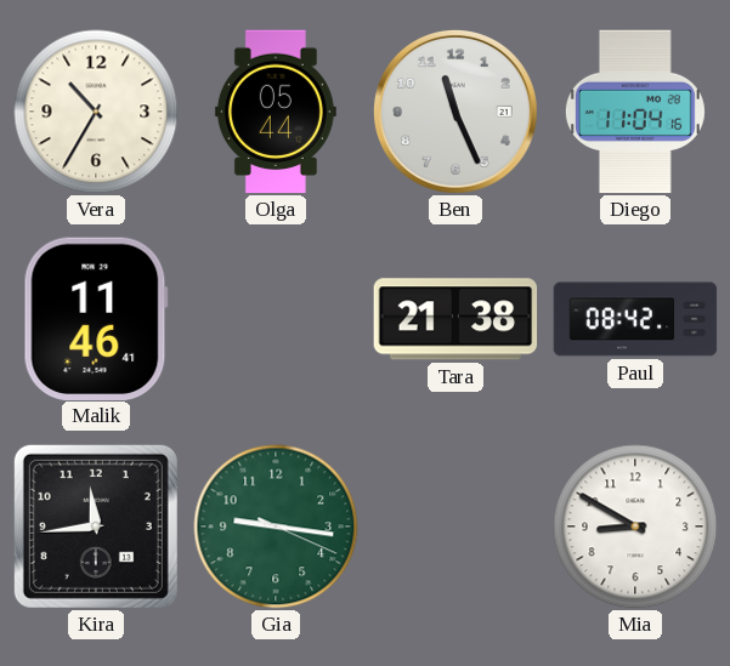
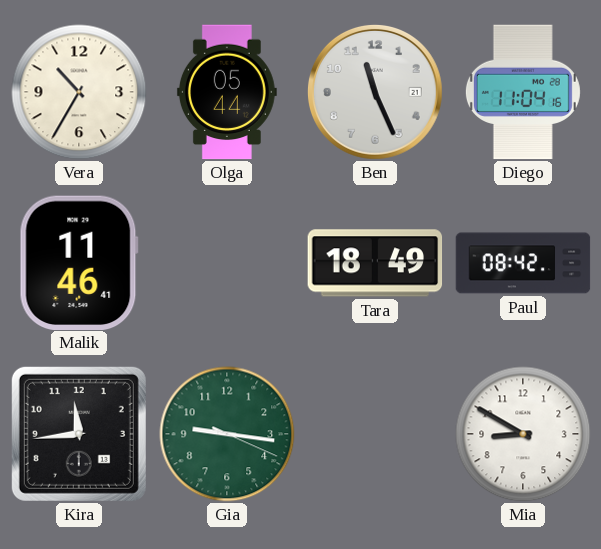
Tara: 21:38 -> 18:49
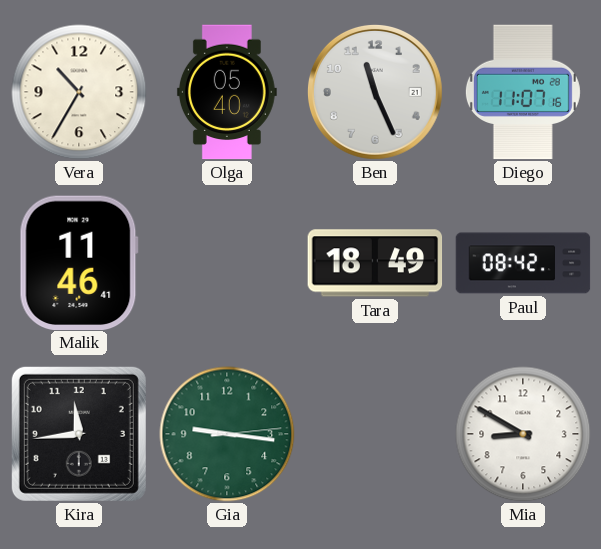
Olga: 05:44 -> 05:40
Diego: 11:04 -> 11:07
Gia: 9:16:19 -> 9:16:14
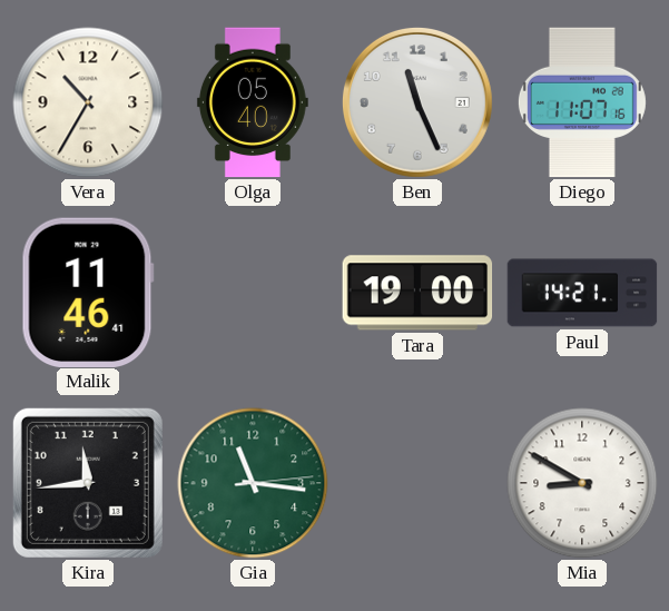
Tara: 18:49 -> 19:00
Paul: 08:42 -> 14:21
Gia: 9:16 -> 11:16
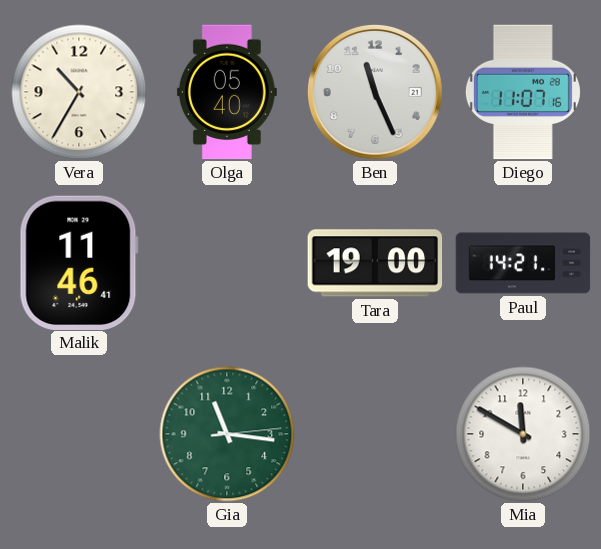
Kira: 11:44 -> none
Mia: 8:50 -> 11:50
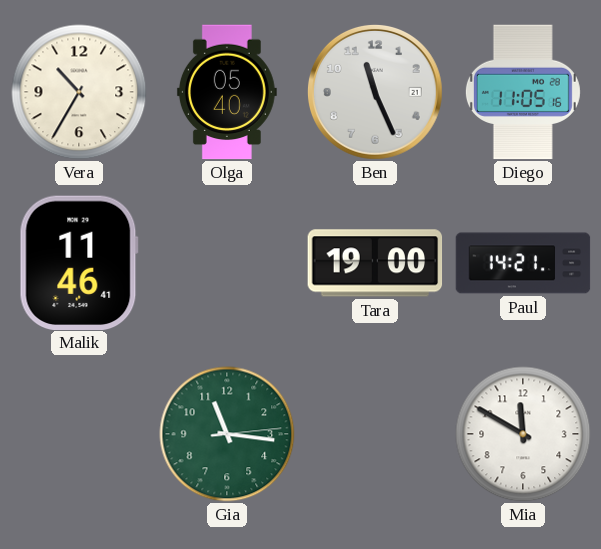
Diego: 11:07 -> 11:05
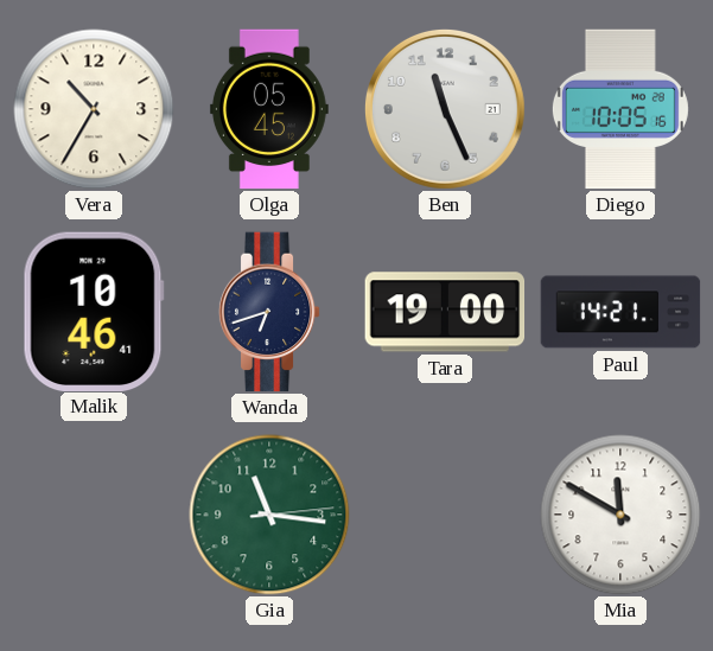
Olga: 05:40 -> 05:45
Diego: 11:05 -> 10:05
Malik: 11:46 -> 10:46
Wanda: none -> 6:42
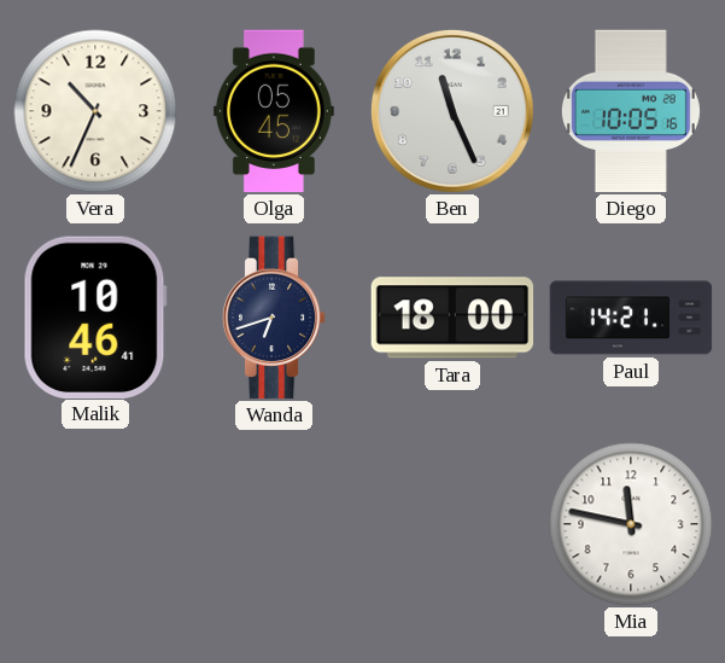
Vera: 10:35 -> 10:34
Tara: 19:00 -> 18:00
Gia: 11:16 -> none
Mia: 11:50 -> 11:47
